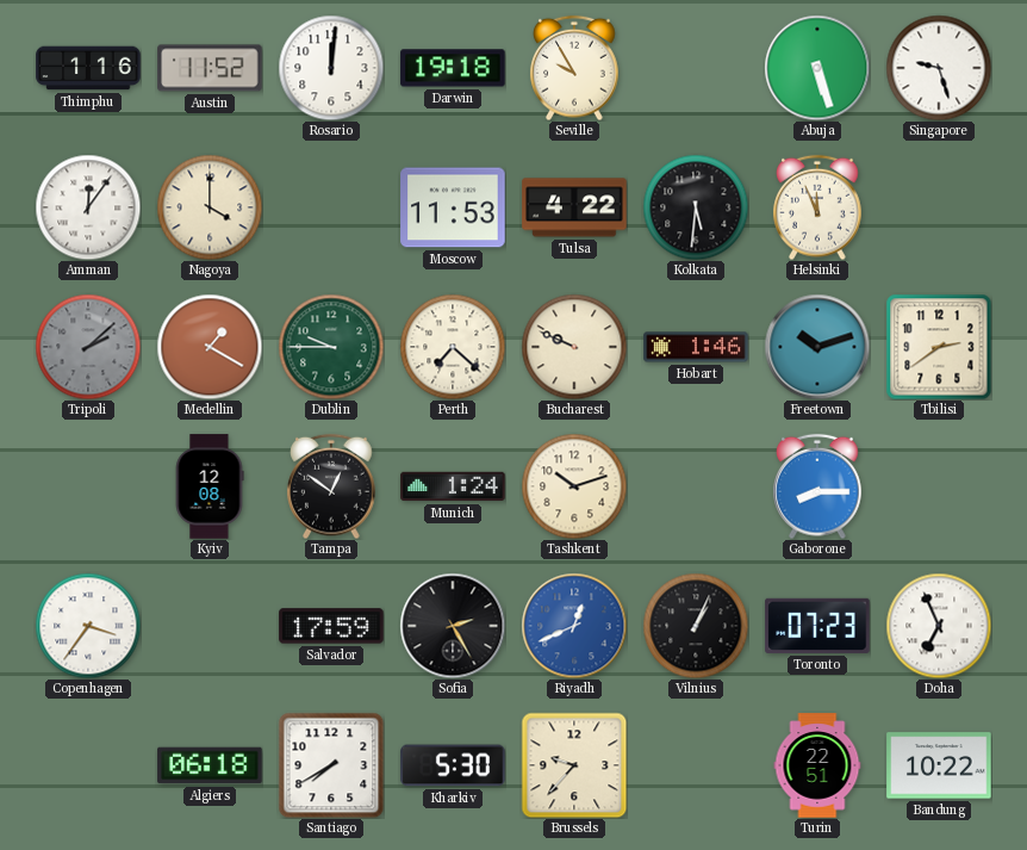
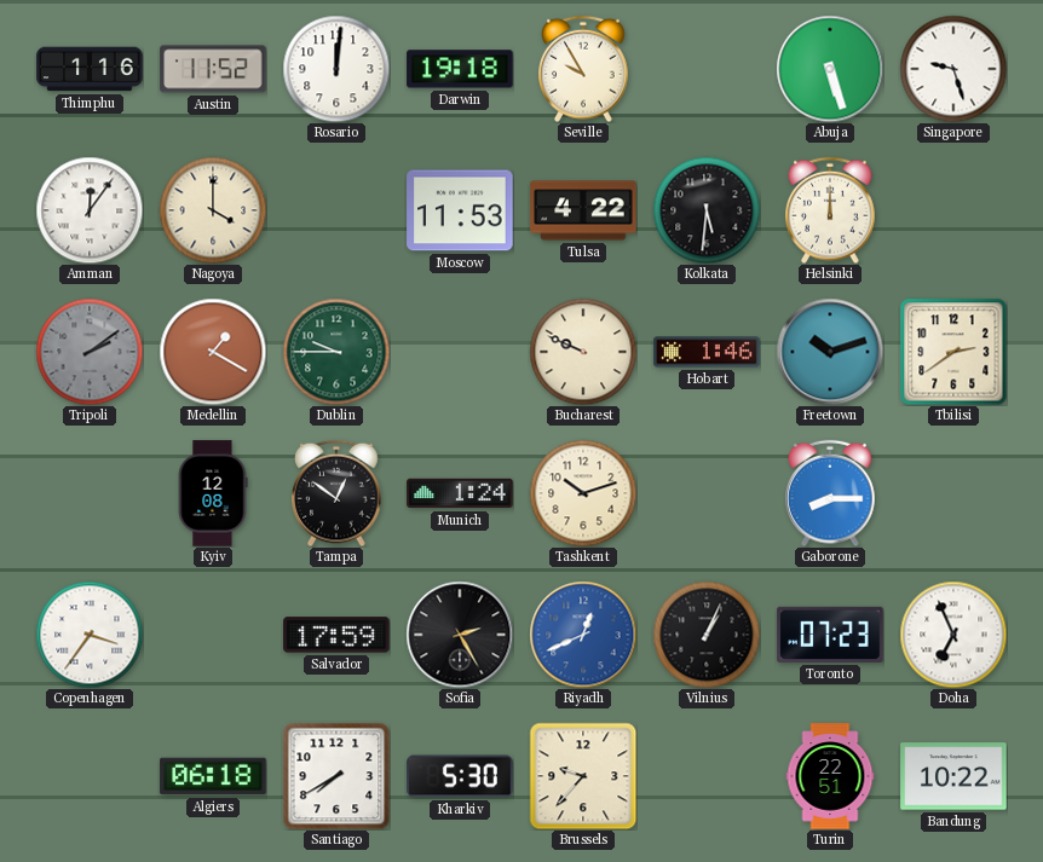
Helsinki: 11:56 -> 12:00
Tripoli: 2:08 -> 2:09
Perth: 7:22 -> none
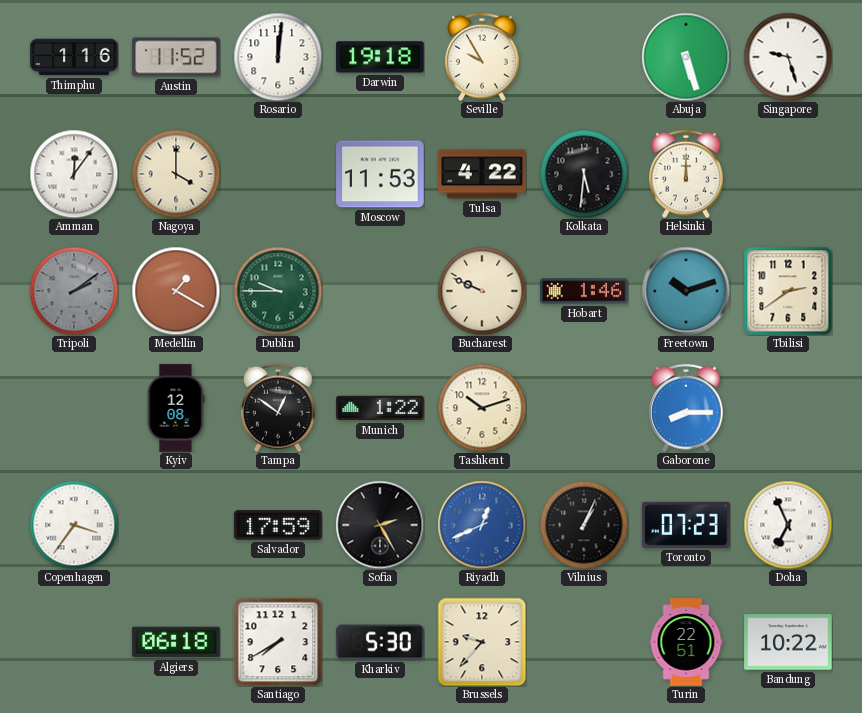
Munich: 1:24 -> 1:22
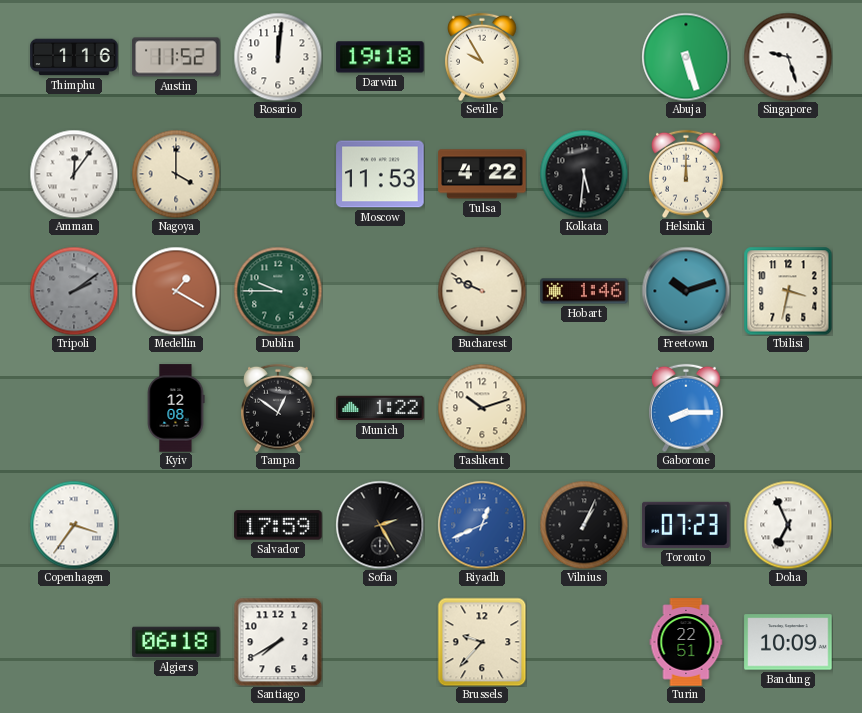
Tbilisi: 2:39 -> 3:32
Kharkiv: 5:30 -> none
Bandung: 10:22 -> 10:09
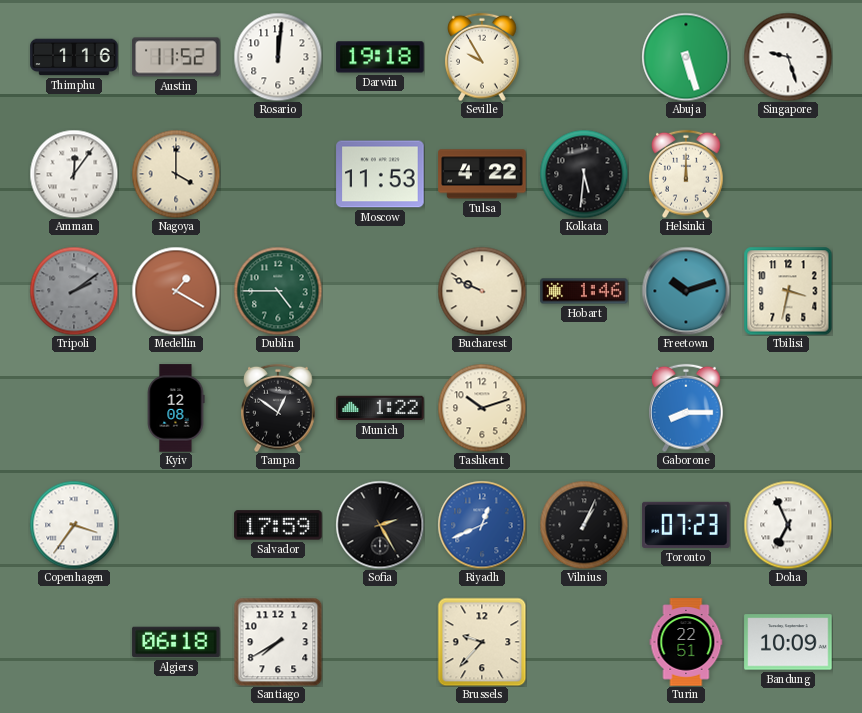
Dublin: 9:45 -> 4:45
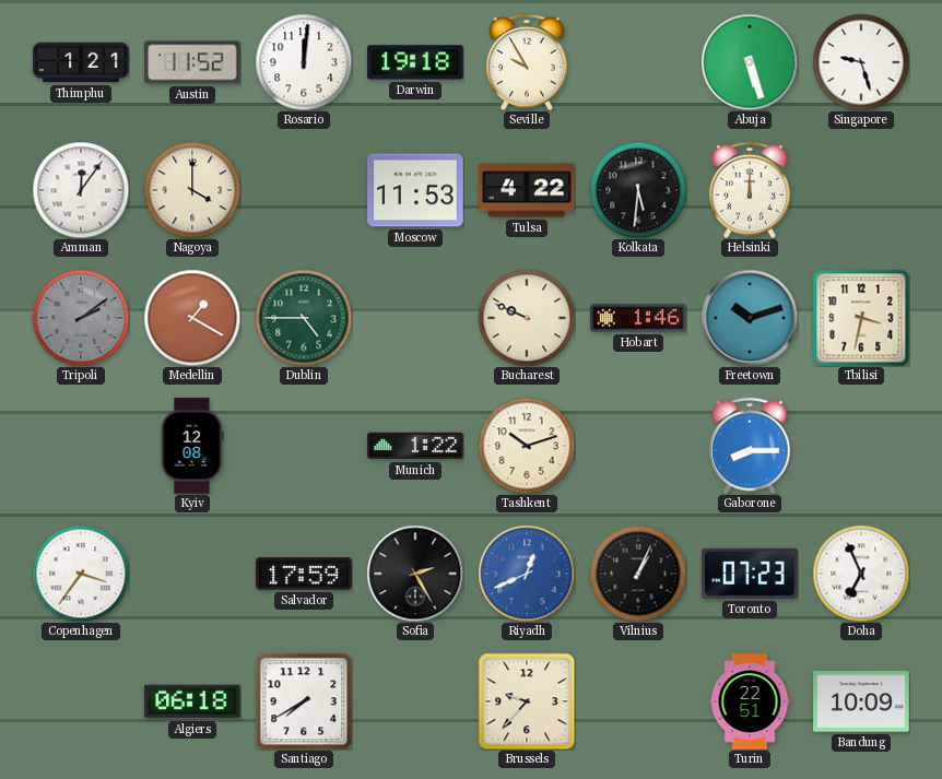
Thimphu: 1:16 -> 1:21
Tampa: 12:51 -> none
